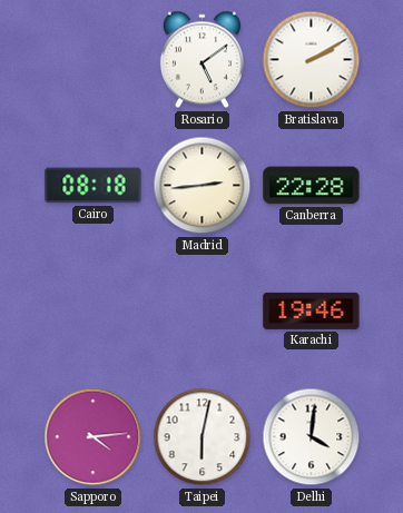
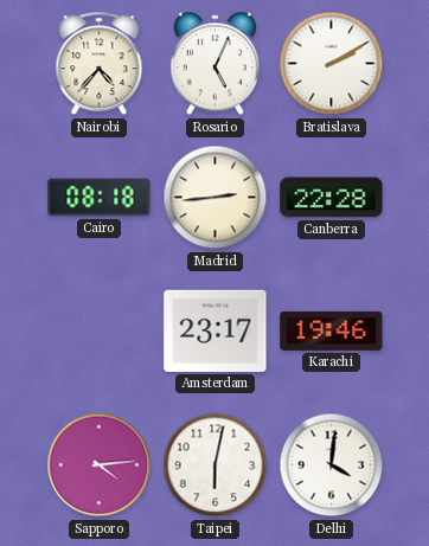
Nairobi: none -> 4:37
Rosario: 5:09 -> 5:04
Amsterdam: none -> 23:17
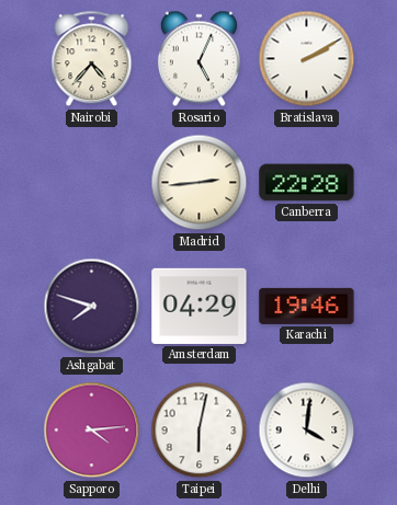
Cairo: 08:18 -> none
Ashgabat: none -> 7:48
Amsterdam: 23:17 -> 04:29
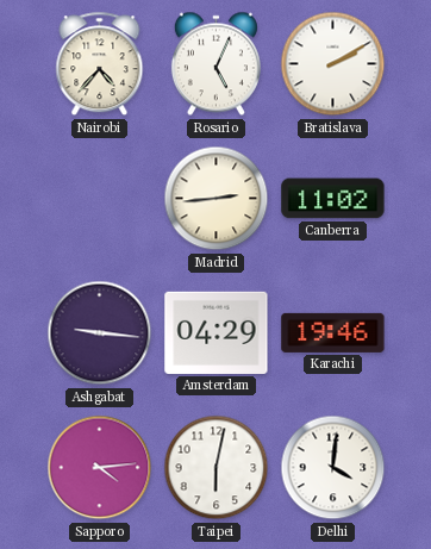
Canberra: 22:28 -> 11:02
Ashgabat: 7:48 -> 9:16
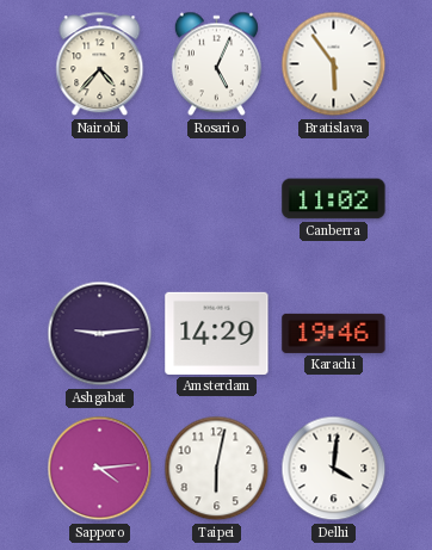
Bratislava: 2:10 -> 5:54
Madrid: 2:44 -> none
Ashgabat: 9:16 -> 9:14
Amsterdam: 04:29 -> 14:29
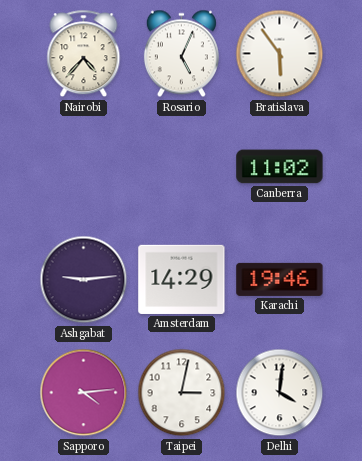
Taipei: 6:02 -> 3:02
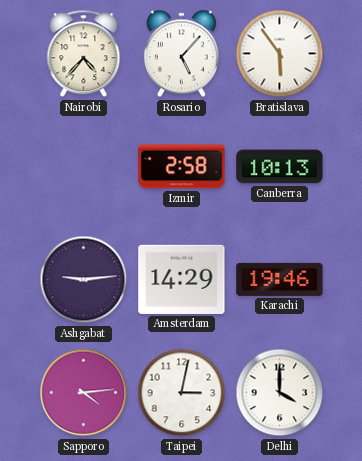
Rosario: 5:04 -> 5:07
Izmir: none -> 2:58
Canberra: 11:02 -> 10:13
Delhi: 4:01 -> 4:00
